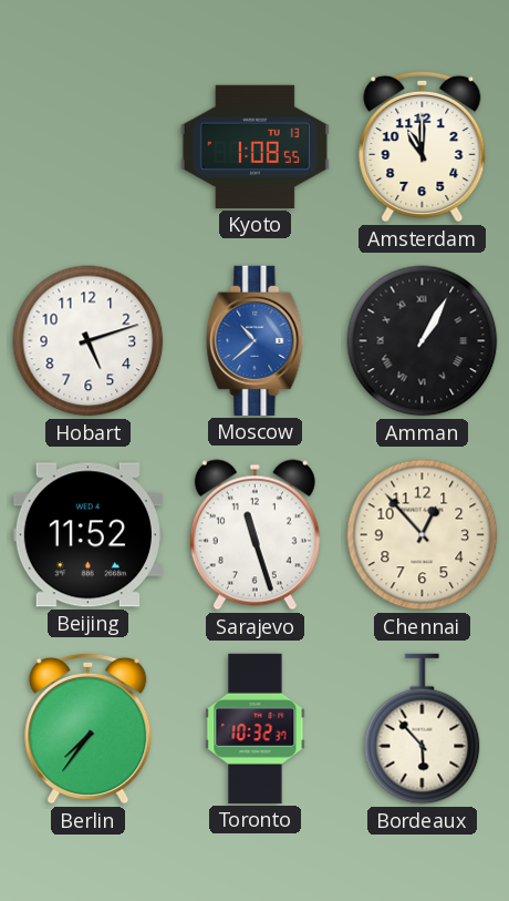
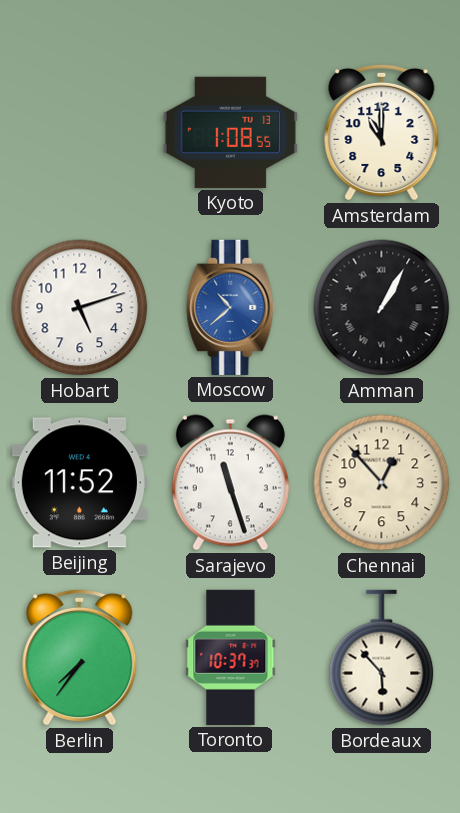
Toronto: 10:32 -> 10:37
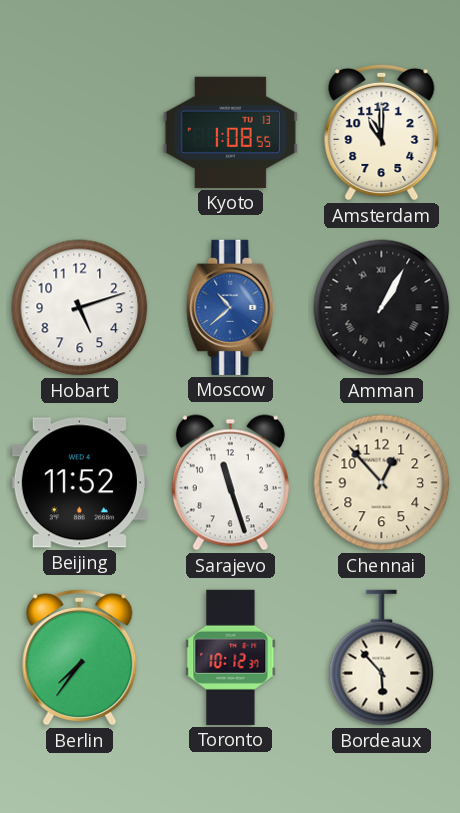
Toronto: 10:37 -> 10:12
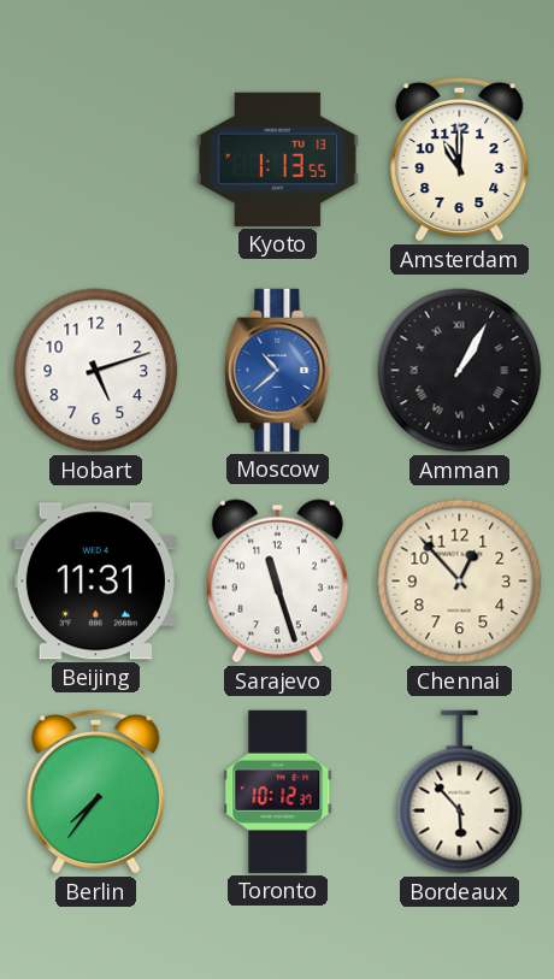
Kyoto: 1:08 -> 1:13
Beijing: 11:52 -> 11:31
